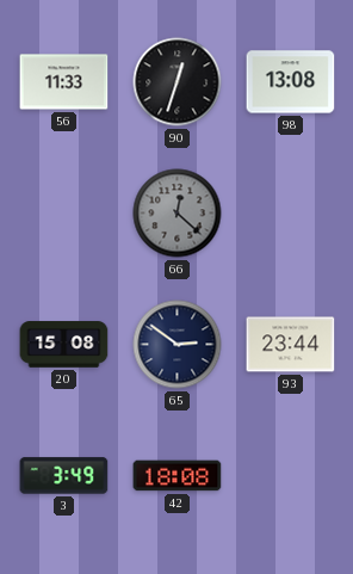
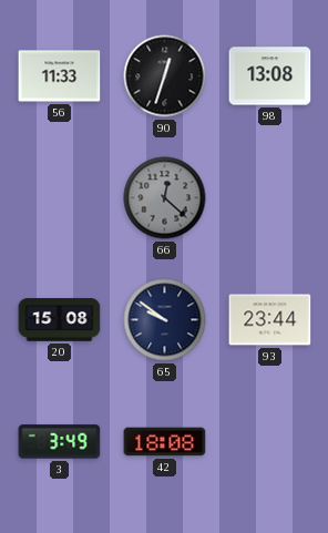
65: 2:51 -> 9:51
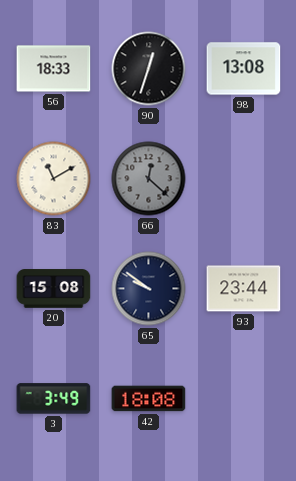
56: 11:33 -> 18:33
83: none -> 11:10
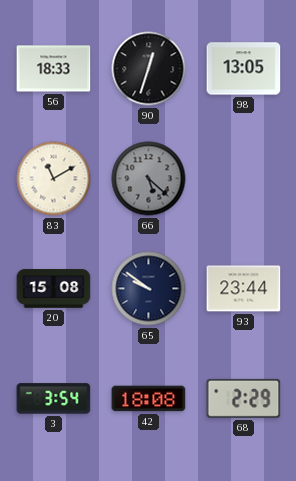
98: 13:08 -> 13:05
66: 12:22 -> 5:22
3: 3:49 -> 3:54
68: none -> 2:29
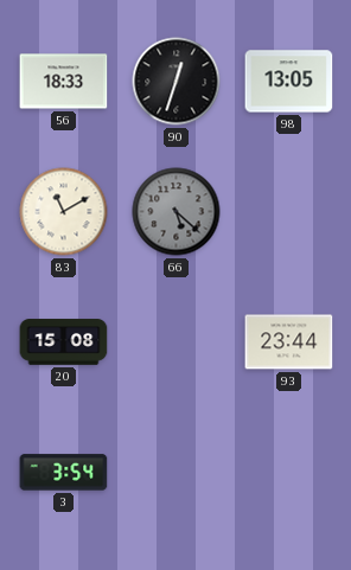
65: 9:51 -> none
42: 18:08 -> none
68: 2:29 -> none
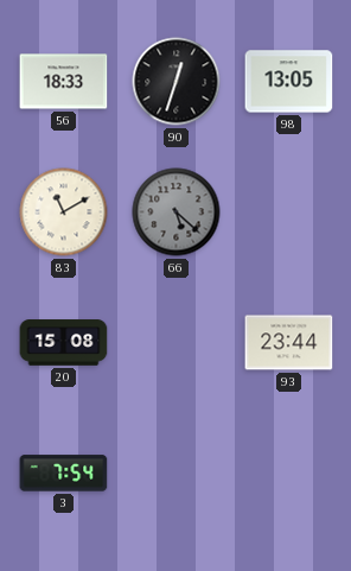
3: 3:54 -> 7:54
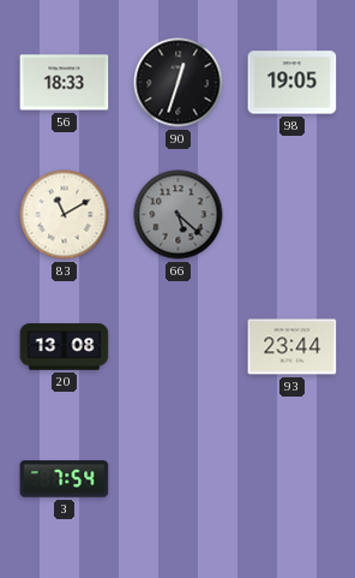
98: 13:05 -> 19:05
20: 15:08 -> 13:08
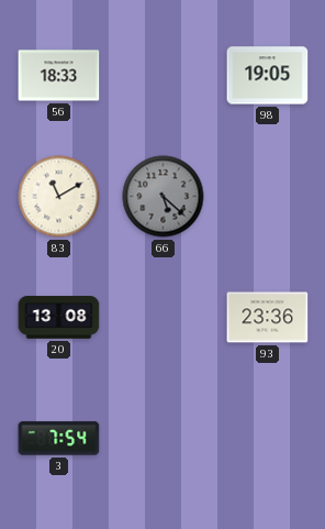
90: 12:33 -> none
93: 23:44 -> 23:36
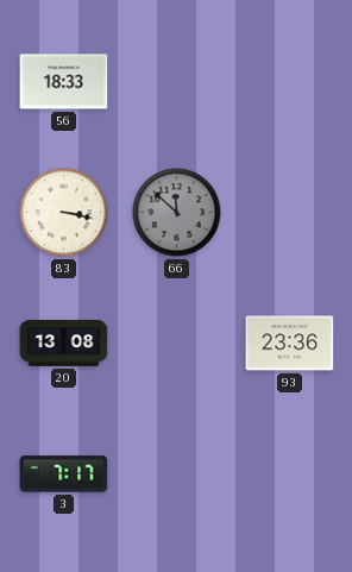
98: 19:05 -> none
83: 11:10 -> 3:17
66: 5:22 -> 11:52
3: 7:54 -> 7:17
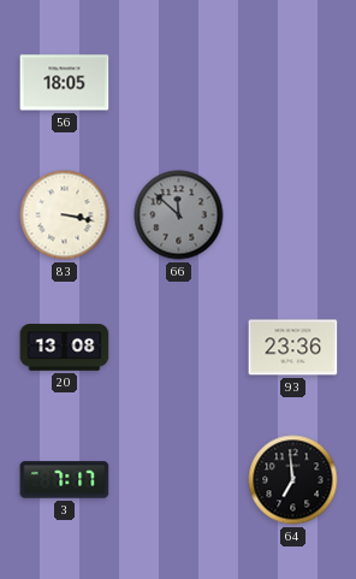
56: 18:33 -> 18:05
64: none -> 6:59
